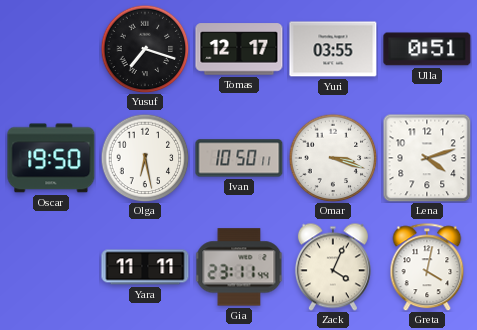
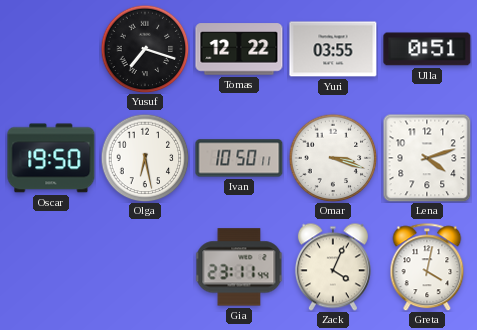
Tomas: 12:17 -> 12:22
Yara: 11:11 -> none
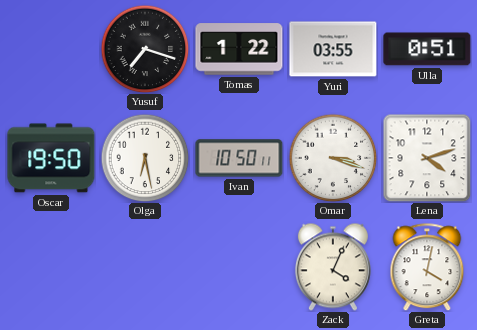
Tomas: 12:22 -> 1:22
Gia: 23:11 -> none
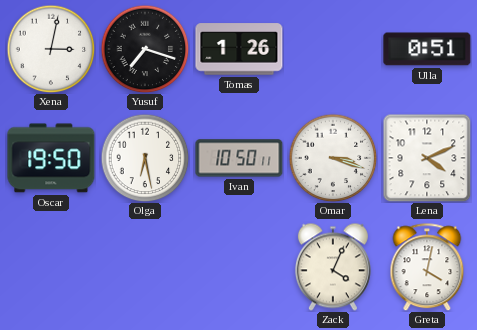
Xena: none -> 3:02
Tomas: 1:22 -> 1:26
Yuri: 03:55 -> none
Lena: 4:12 -> 4:11
